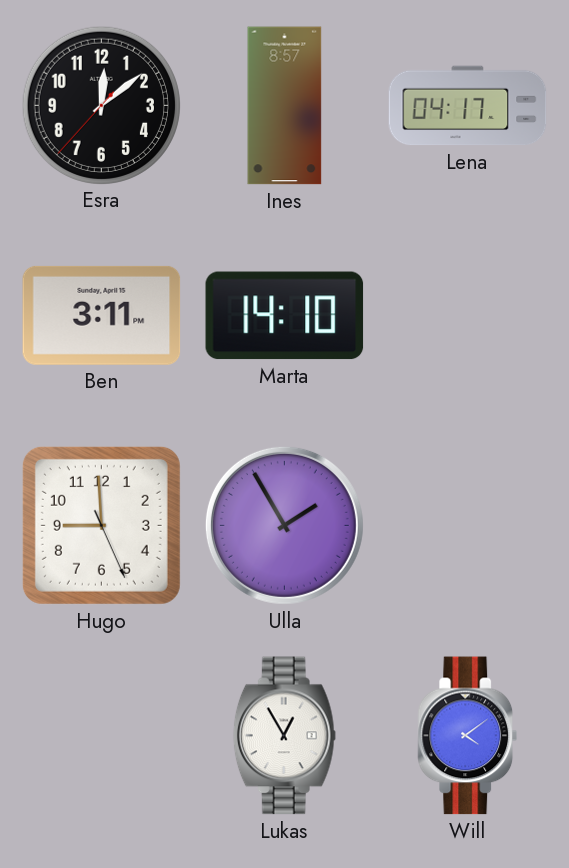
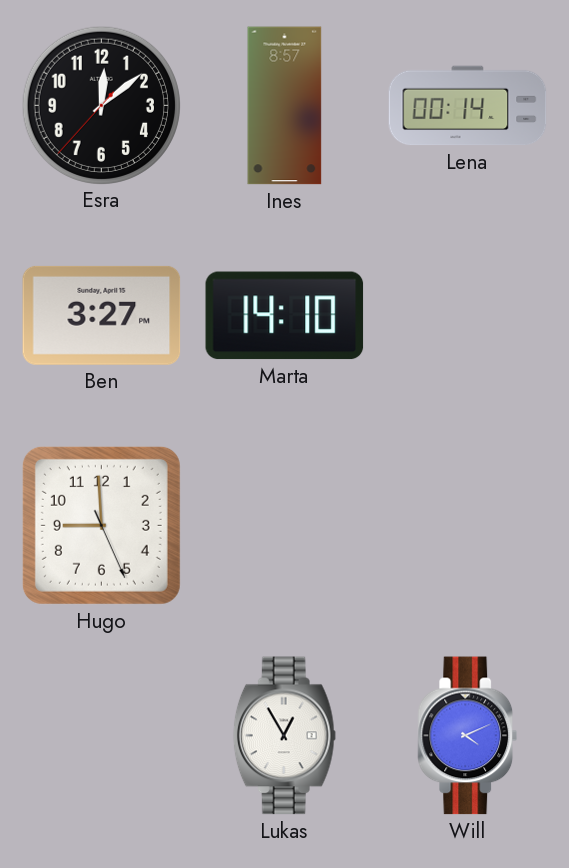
Lena: 04:17 -> 00:14
Ben: 3:11 -> 3:27
Ulla: 1:55 -> none
Will: 4:09 -> 4:11
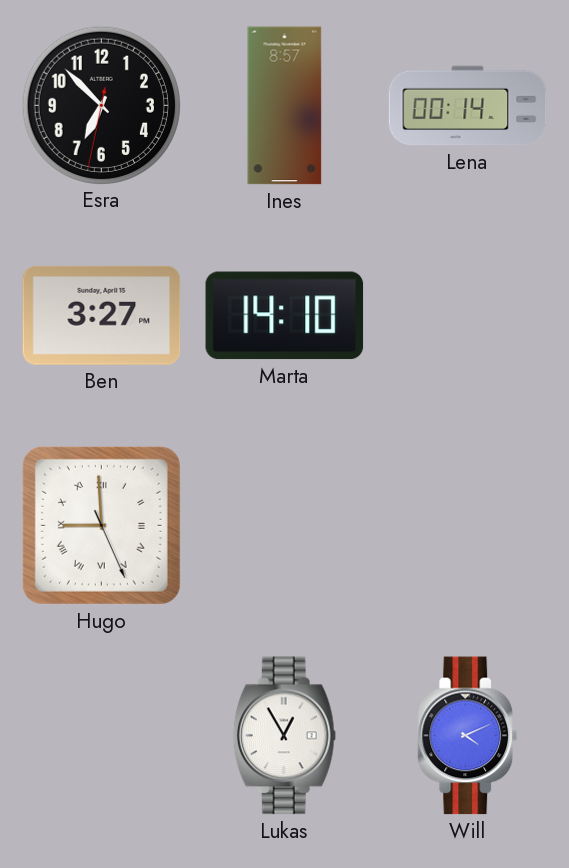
Esra: 12:08 -> 6:52
Hugo numerals: Arabic -> Roman
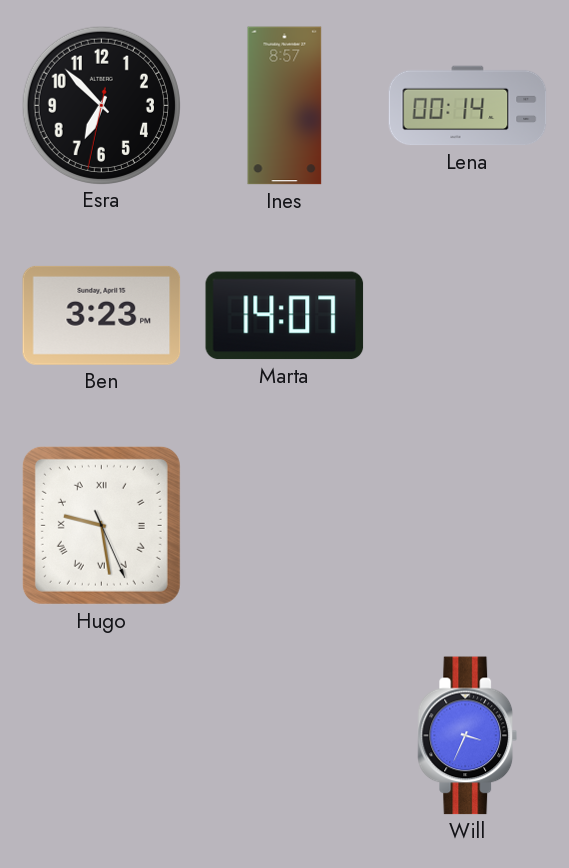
Ben: 3:27 -> 3:23
Marta: 14:10 -> 14:07
Hugo: 8:59 -> 9:28
Lukas: 12:55 -> none
Will: 4:11 -> 3:34
